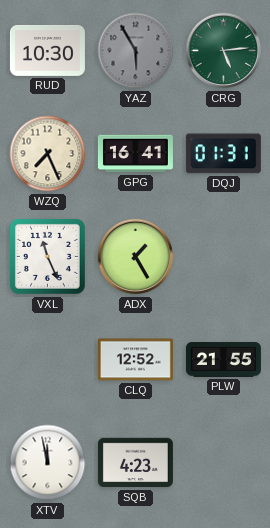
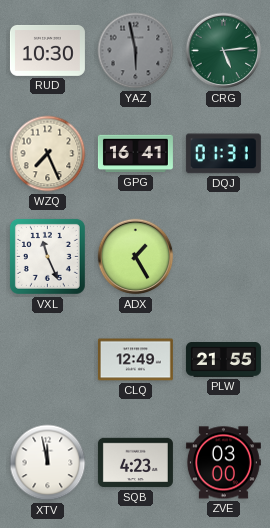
YAZ: 5:55 -> 5:58
CLQ: 12:52 -> 12:49
ZVE: none -> 03:00
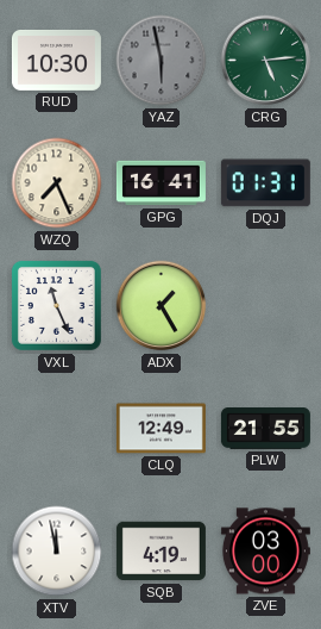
SQB: 4:23 -> 4:19
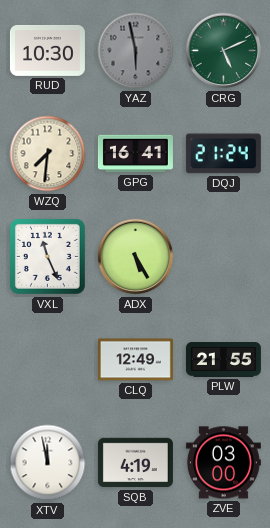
CRG: 5:14 -> 5:11
WZQ: 7:26 -> 7:31
DQJ: 01:31 -> 21:24
ADX: 1:25 -> 5:25
